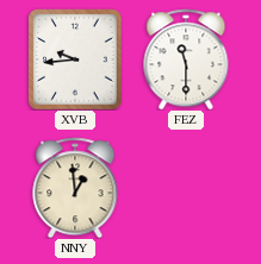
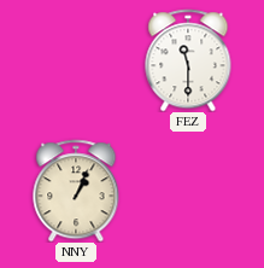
XVB: 9:44 -> none
NNY: 12:59 -> 1:04
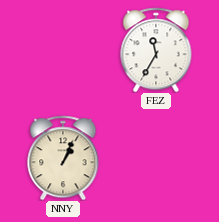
FEZ: 11:30 -> 11:35
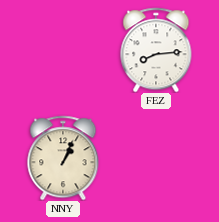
FEZ: 11:35 -> 8:14
